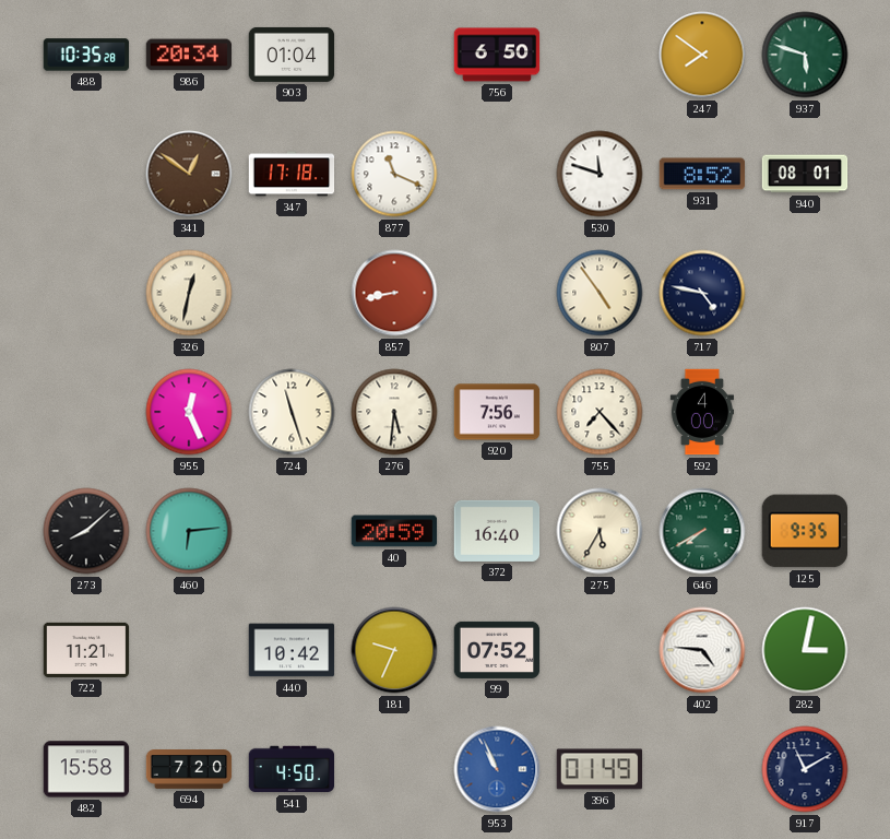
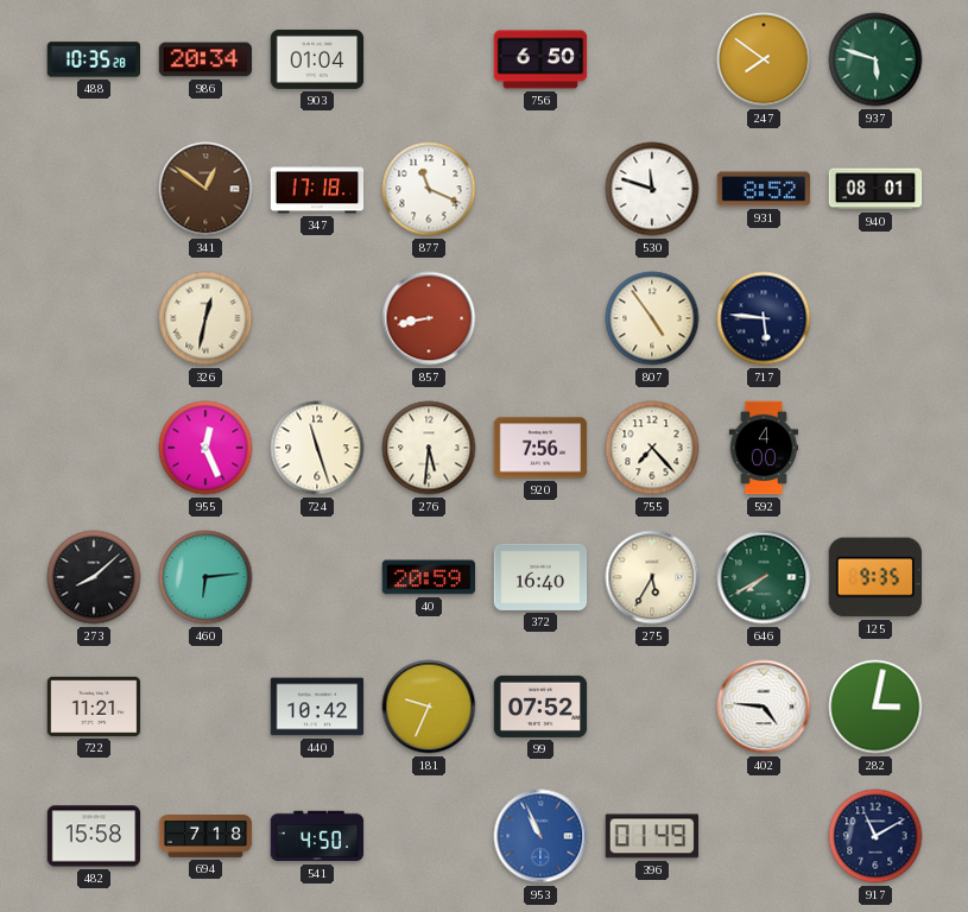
717: 4:47 -> 5:46
694: 7:20 -> 7:18
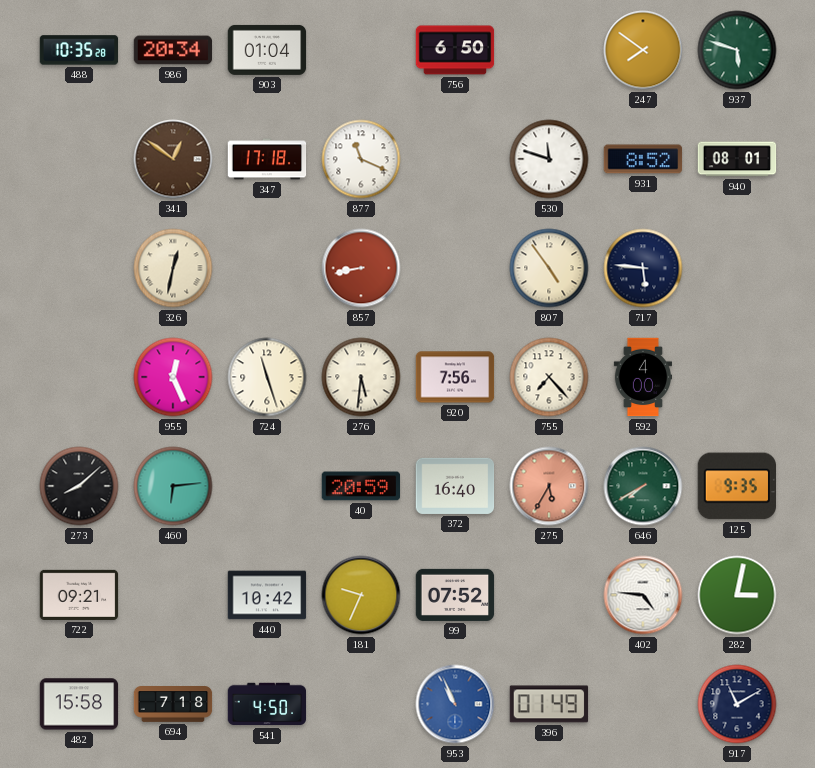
275 dial: cream -> salmon
722: 11:21 -> 09:21
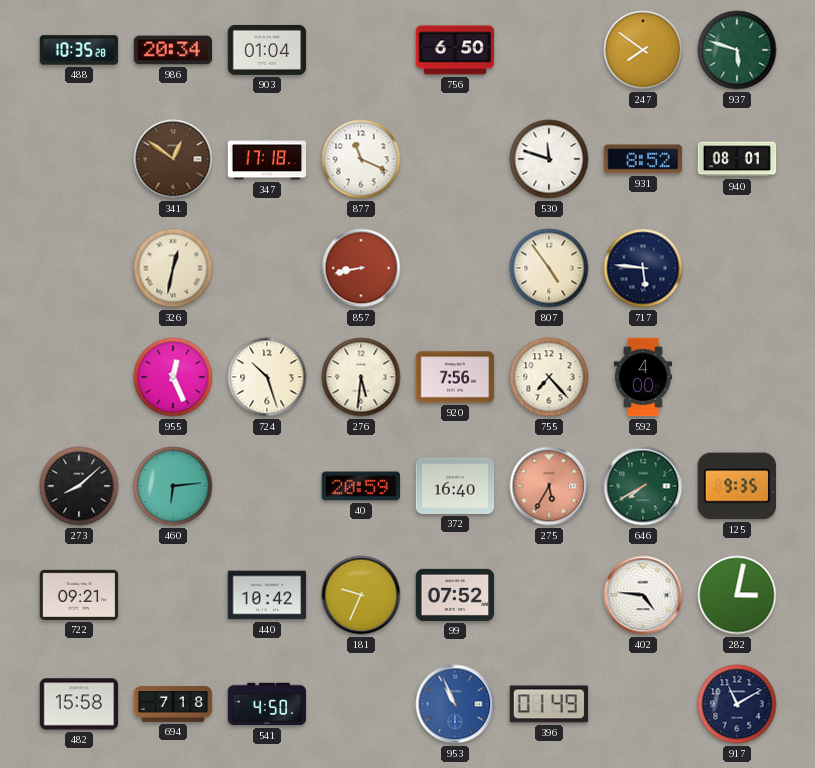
724: 11:27 -> 10:27
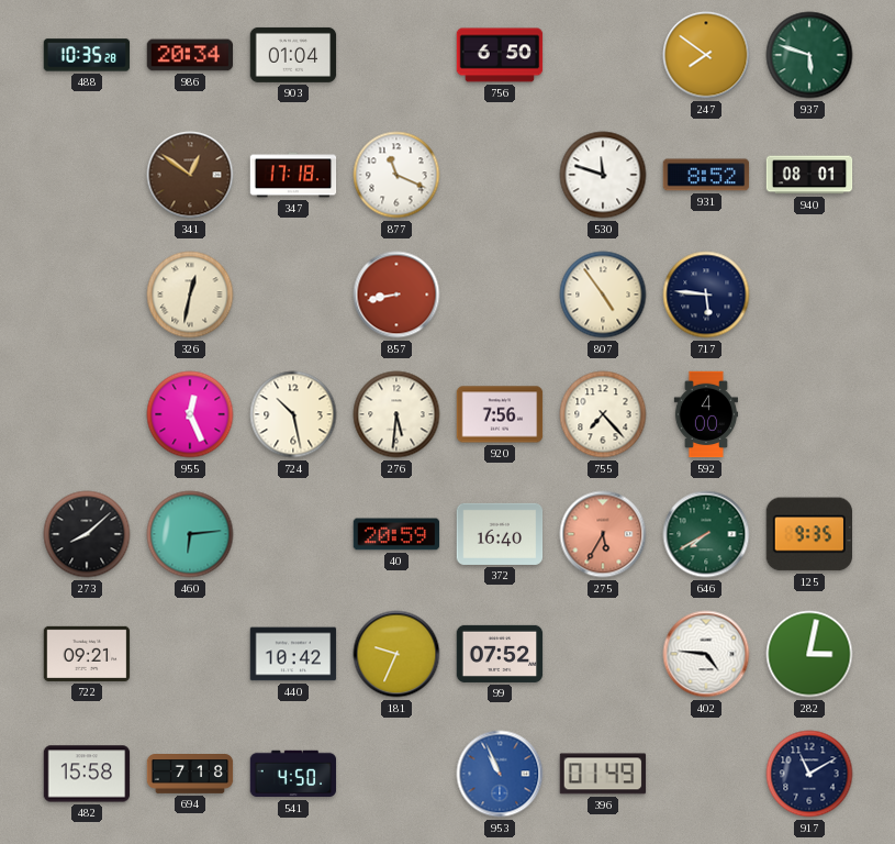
724: 10:27 -> 10:28
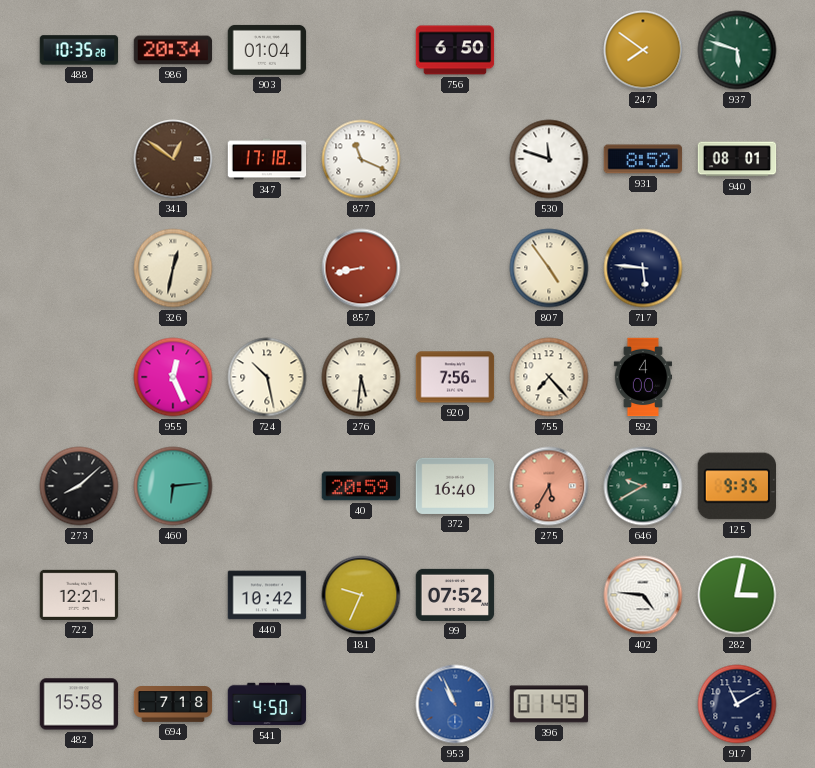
646: 7:40 -> 9:40
722: 09:21 -> 12:21
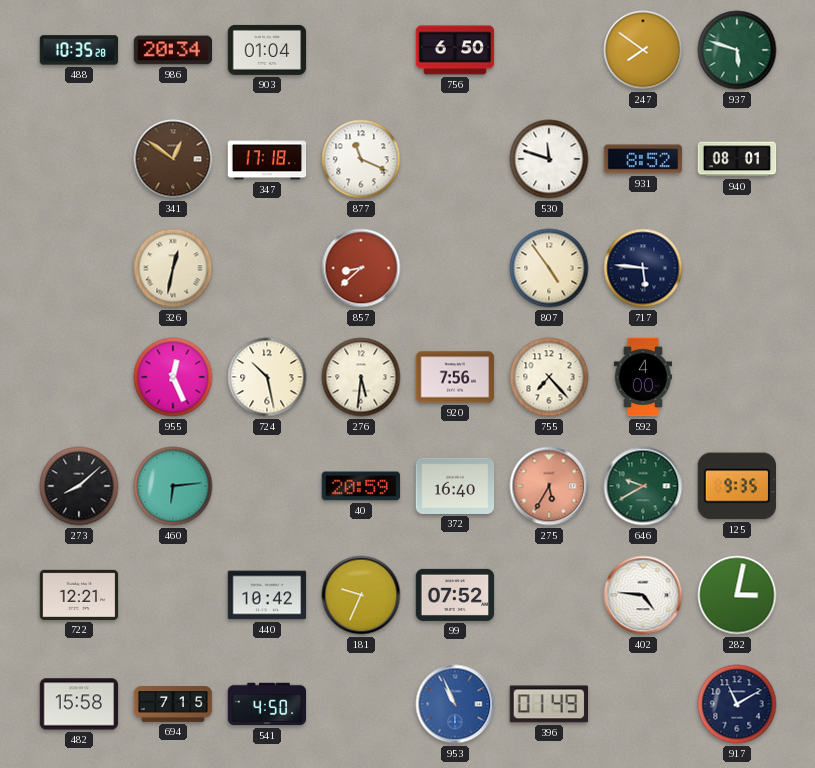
857: 8:43 -> 8:38
694: 7:18 -> 7:15
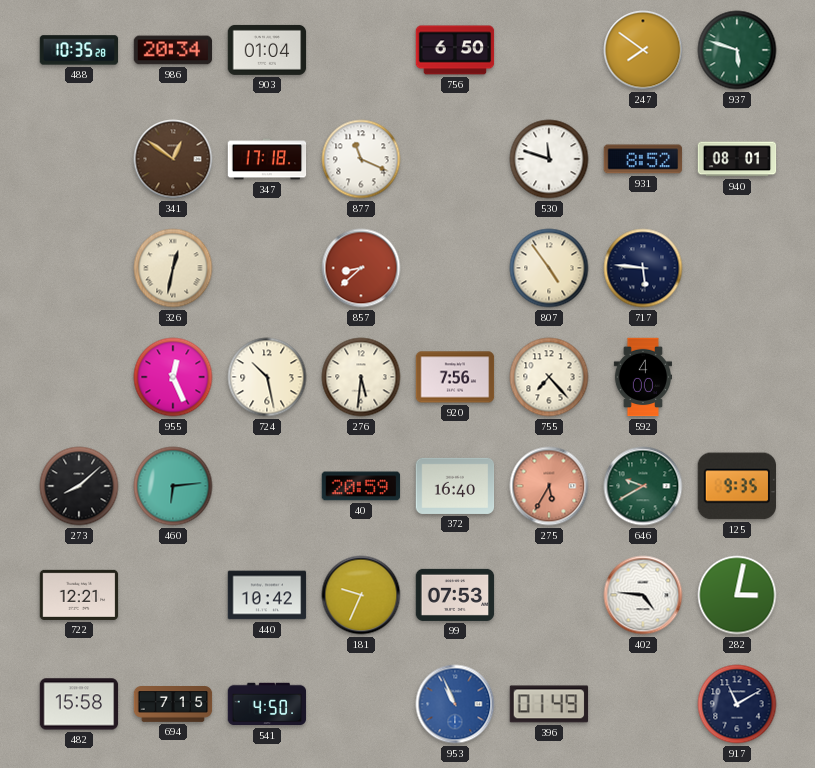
99: 07:52 -> 07:53
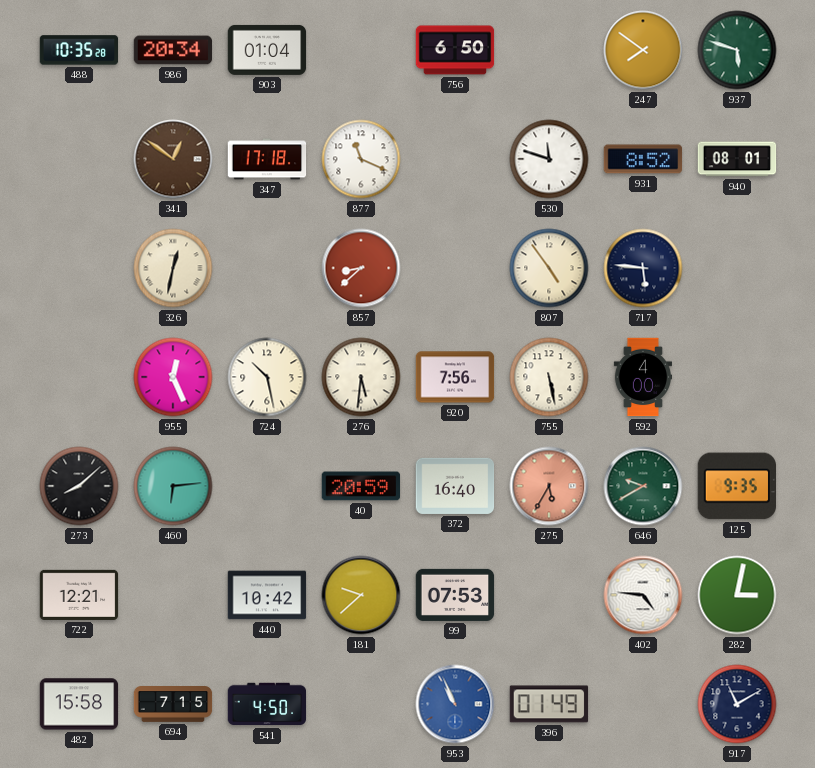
755: 7:23 -> 5:28
181: 9:34 -> 9:38
